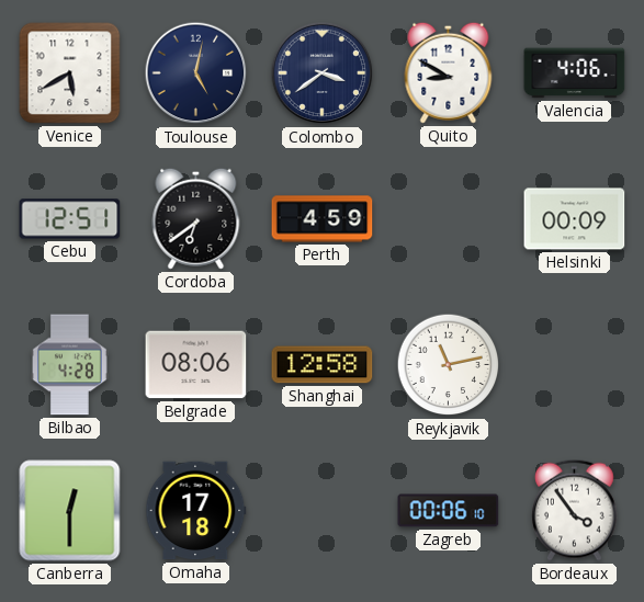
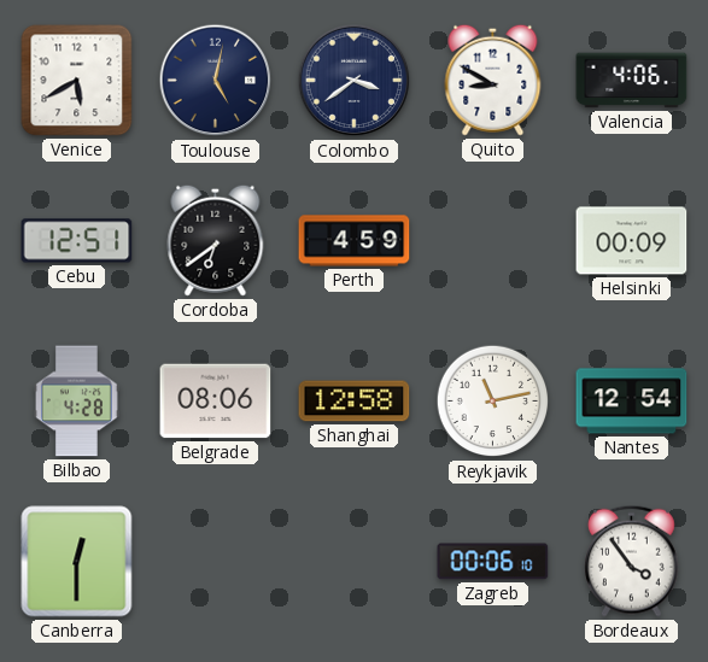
Nantes: none -> 12:54
Omaha: 17:18 -> none
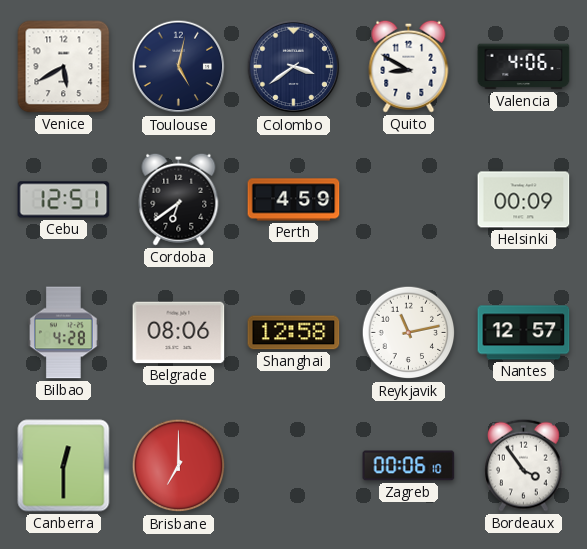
Nantes: 12:54 -> 12:57
Brisbane: none -> 7:00
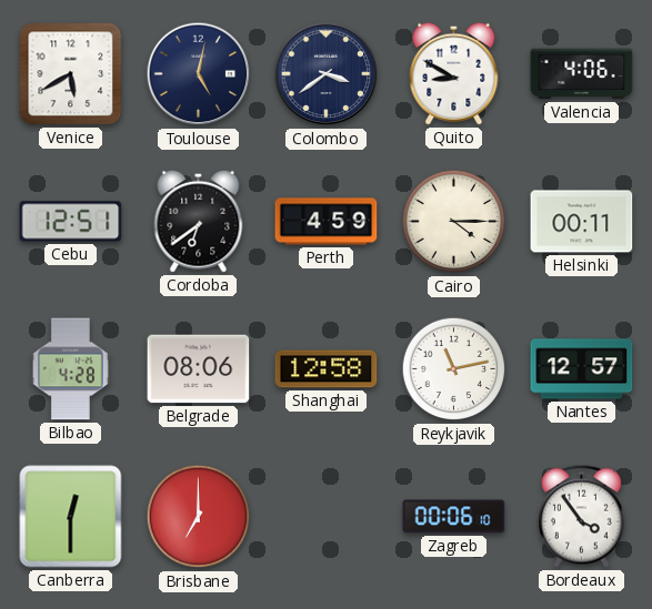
Cairo: none -> 4:15
Helsinki: 00:09 -> 00:11
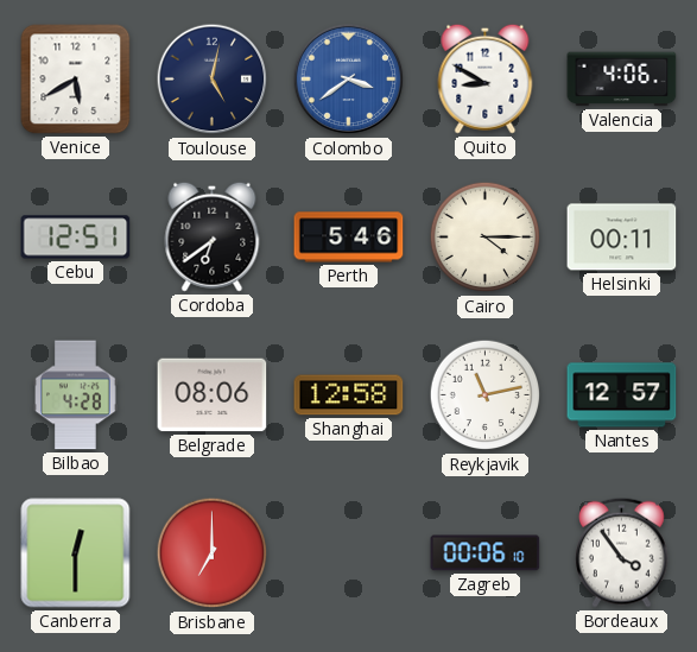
Colombo dial: navy -> blue
Perth: 4:59 -> 5:46
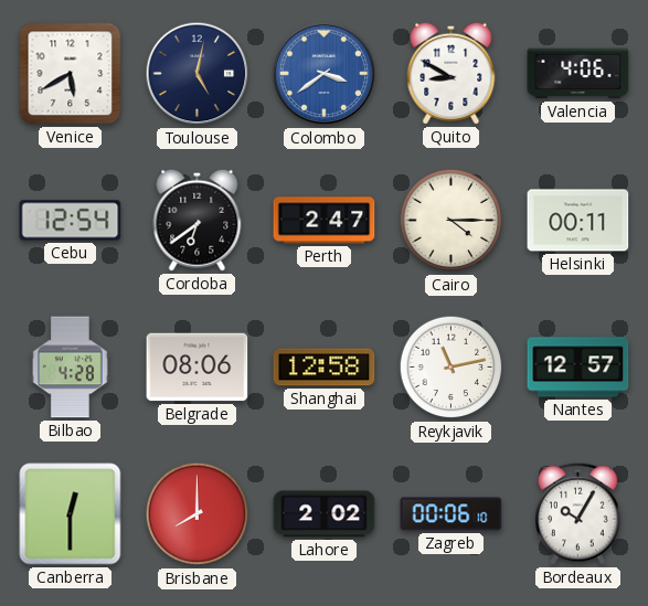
Cebu: 12:51 -> 12:54
Perth: 5:46 -> 2:47
Brisbane: 7:00 -> 8:00
Lahore: none -> 2:02
Bordeaux: 3:54 -> 10:05
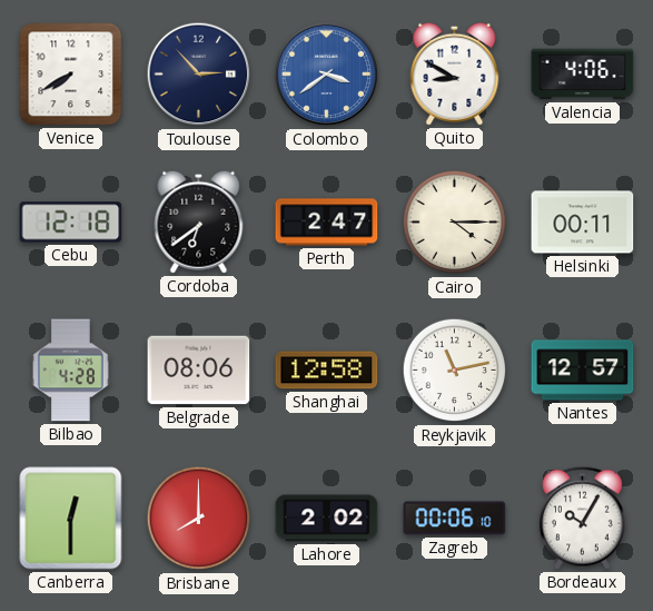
Venice: 5:40 -> 7:40
Toulouse: 5:02 -> 2:53
Cebu: 12:54 -> 12:18
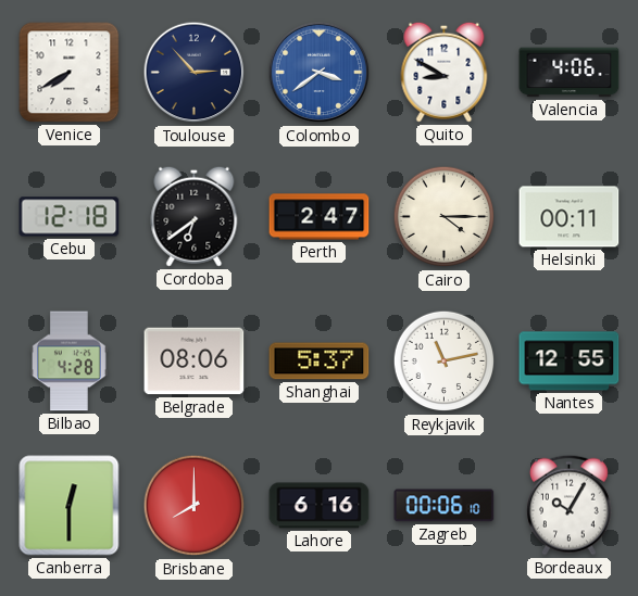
Shanghai: 12:58 -> 5:37
Nantes: 12:57 -> 12:55
Lahore: 2:02 -> 6:16
